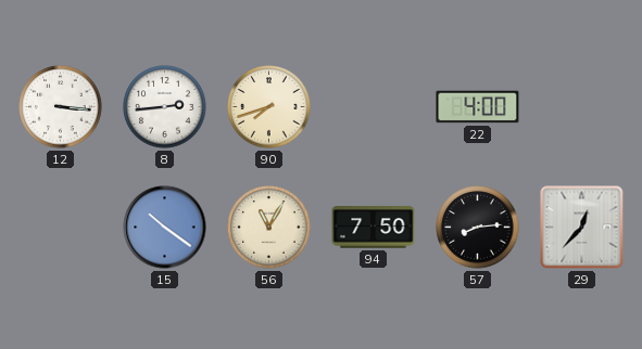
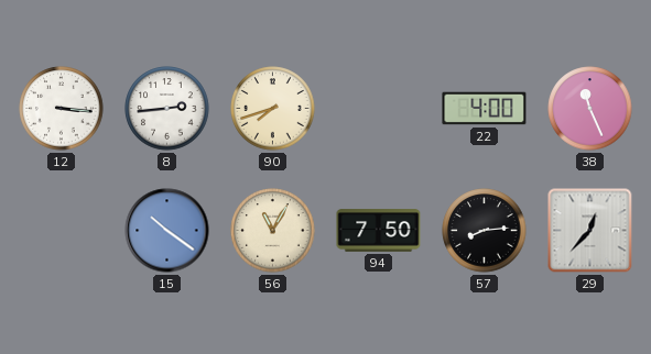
38: none -> 11:26
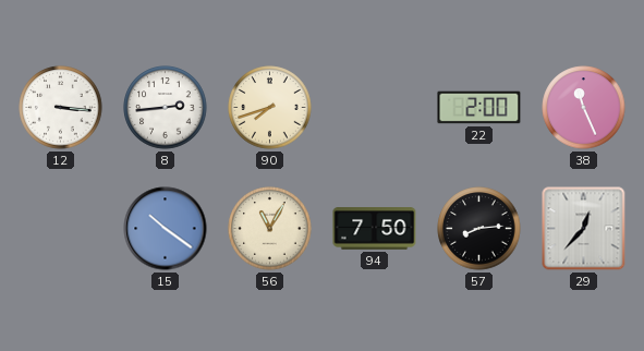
22: 4:00 -> 2:00
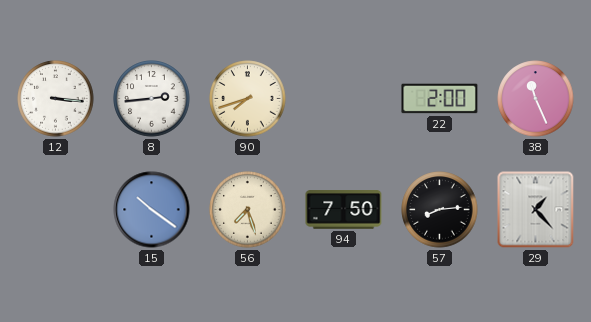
56: 11:05 -> 7:27
29: 12:37 -> 1:23
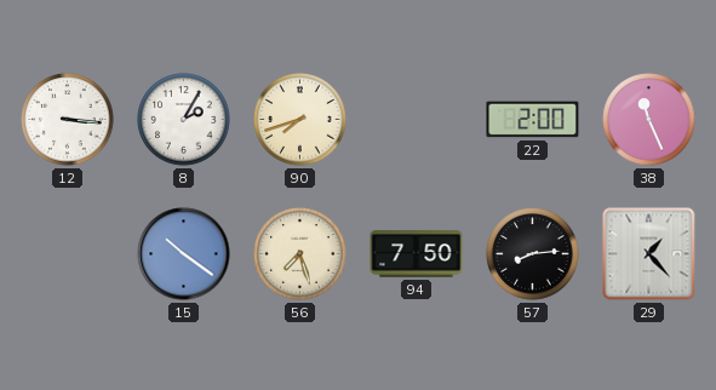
8: 2:44 -> 2:05
